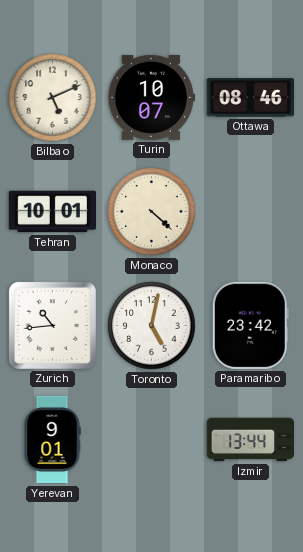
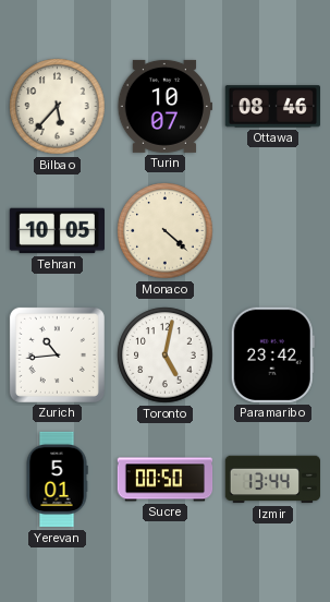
Bilbao: 5:11 -> 5:37
Tehran: 10:01 -> 10:05
Yerevan: 9:01 -> 5:01
Sucre: none -> 00:50
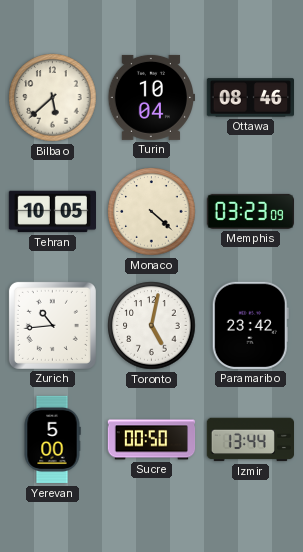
Bilbao: 5:37 -> 5:38
Turin: 10:07 -> 10:04
Memphis: none -> 03:23
Yerevan: 5:01 -> 5:00
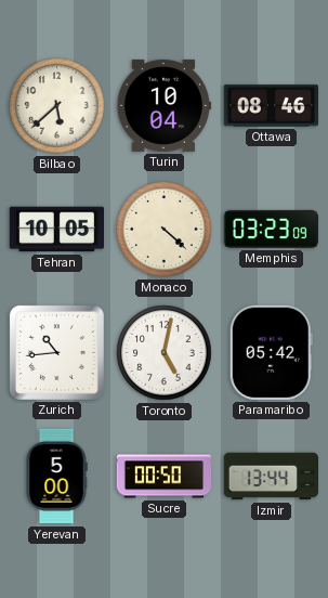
Paramaribo: 23:42 -> 05:42
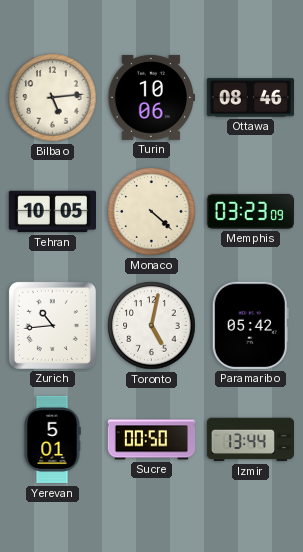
Bilbao: 5:38 -> 5:14
Turin: 10:04 -> 10:06
Yerevan: 5:00 -> 5:01
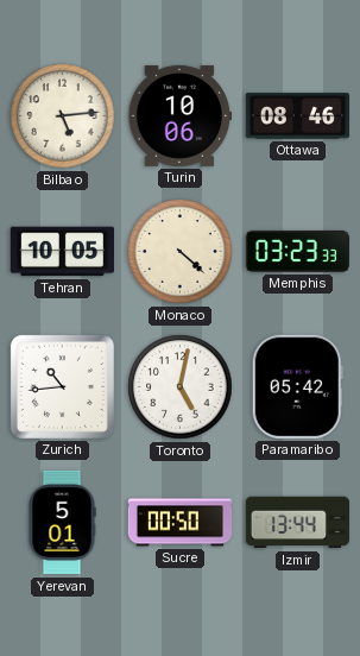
Memphis: 03:23:09 -> 03:23:33
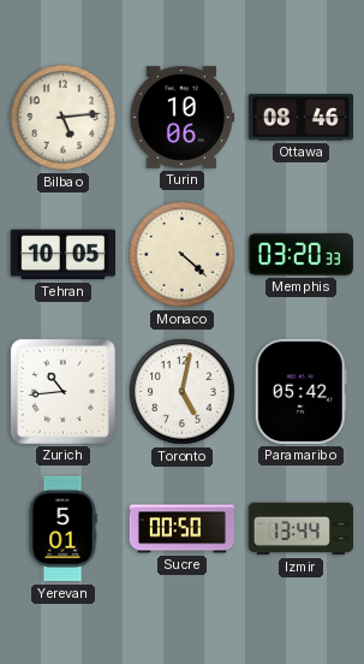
Memphis: 03:23 -> 03:20
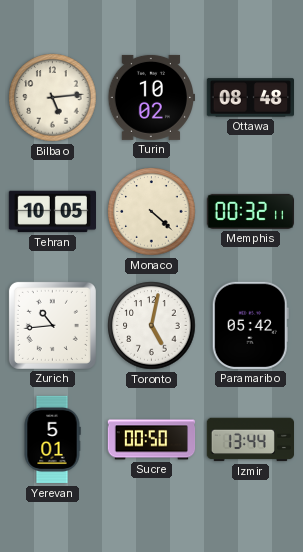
Turin: 10:06 -> 10:02
Ottawa: 08:46 -> 08:48
Memphis: 03:20 -> 00:32
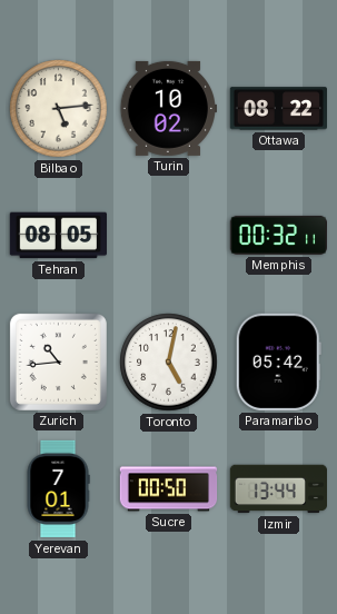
Ottawa: 08:48 -> 08:22
Tehran: 10:05 -> 08:05
Monaco: 4:22 -> none
Yerevan: 5:01 -> 7:01
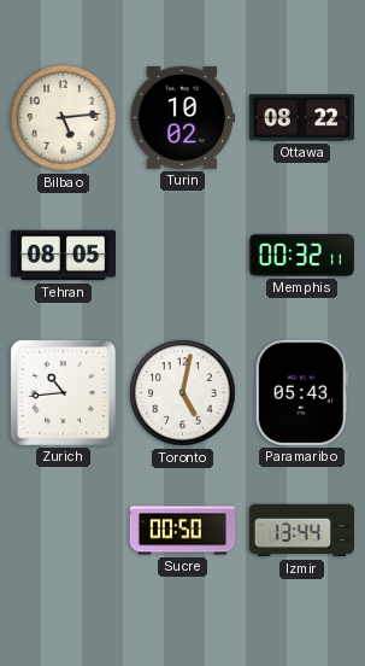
Paramaribo: 05:42 -> 05:43
Yerevan: 7:01 -> none
